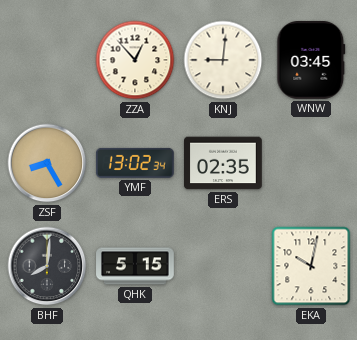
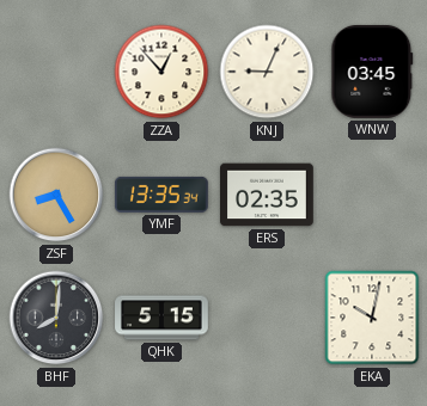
KNJ: 9:01 -> 9:04
YMF: 13:02 -> 13:35
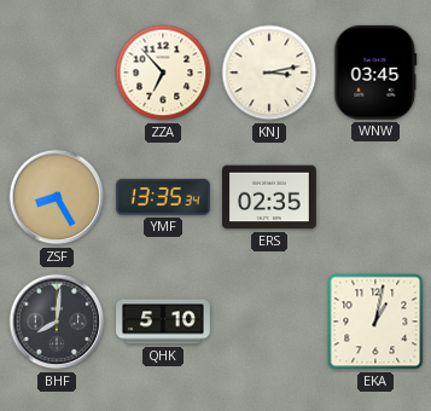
ZZA: 12:53 -> 6:53
KNJ: 9:04 -> 3:13
QHK: 5:15 -> 5:10
EKA: 10:02 -> 1:02
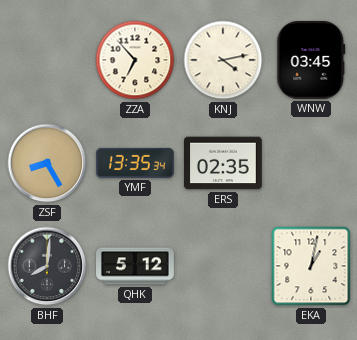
KNJ: 3:13 -> 4:13
QHK: 5:10 -> 5:12
